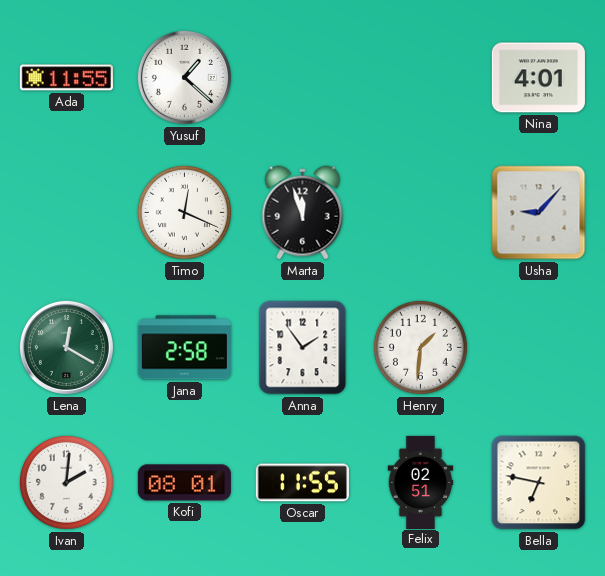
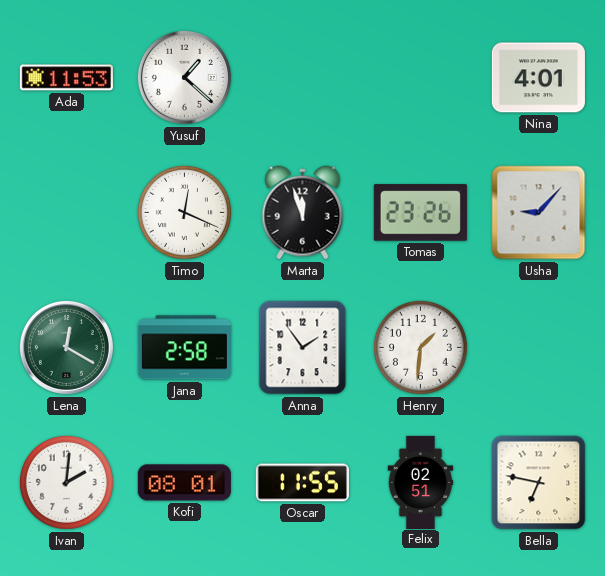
Ada: 11:55 -> 11:53
Tomas: none -> 23:26
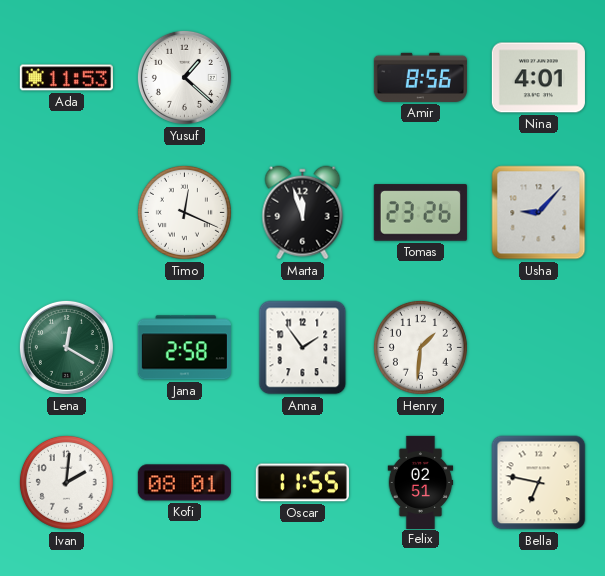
Amir: none -> 8:56
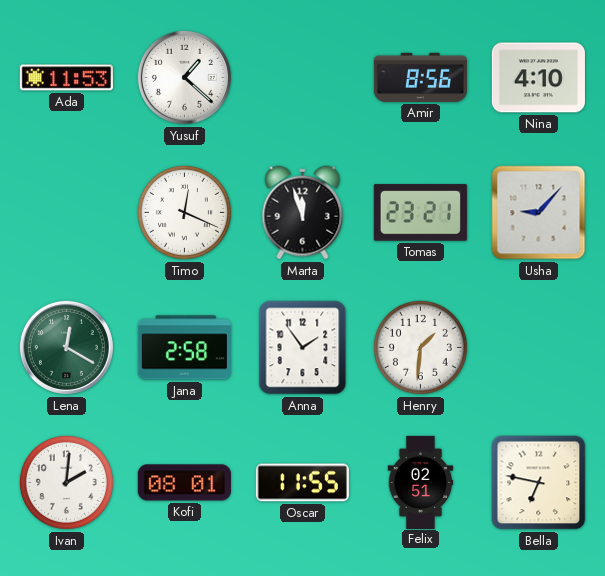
Nina: 4:01 -> 4:10
Tomas: 23:26 -> 23:21
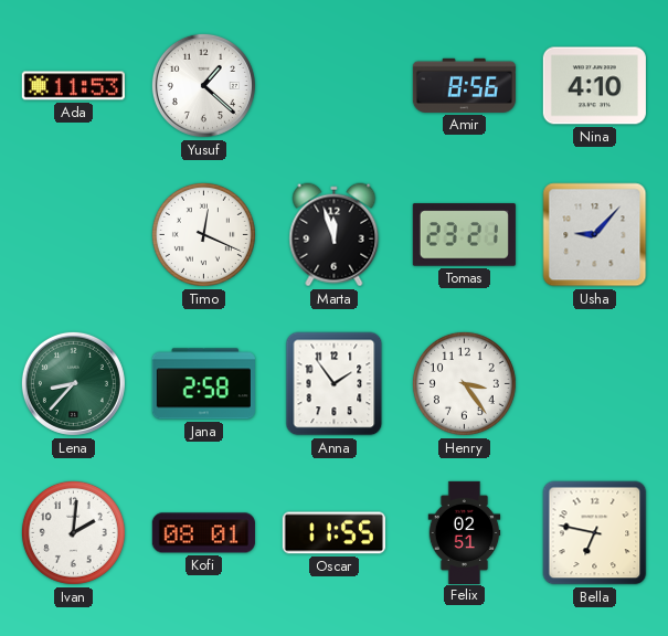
Lena: 12:20 -> 8:37
Henry: 1:31 -> 3:24
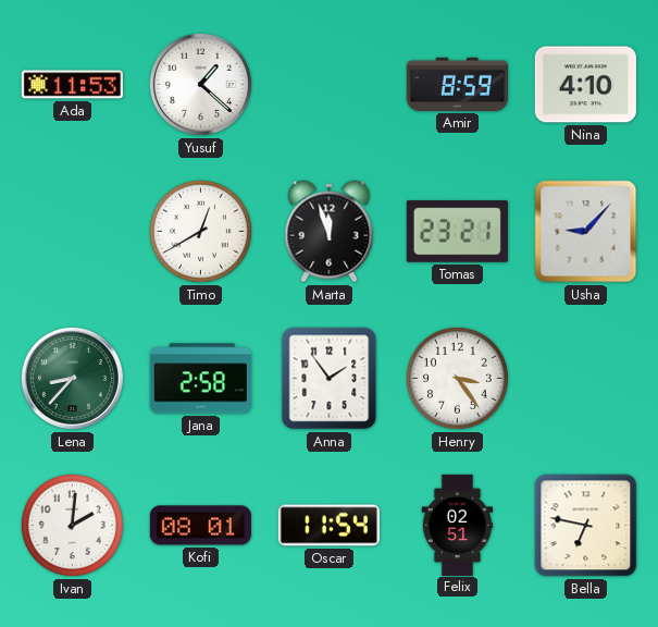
Amir: 8:56 -> 8:59
Timo: 12:19 -> 12:40
Oscar: 11:55 -> 11:54
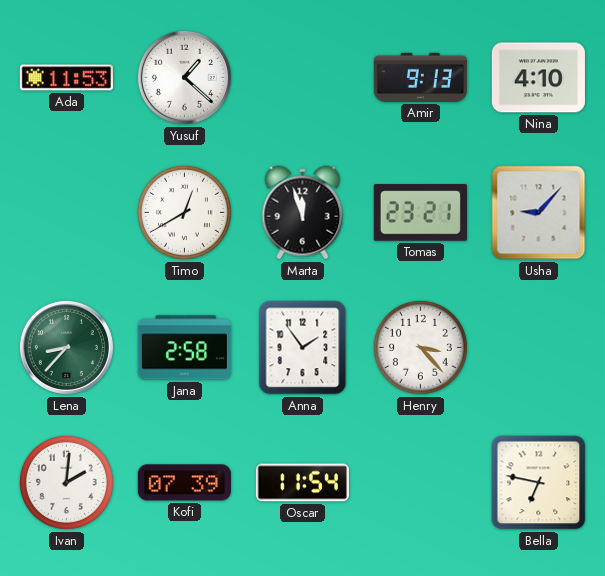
Amir: 8:59 -> 9:13
Henry: 3:24 -> 3:23
Kofi: 08:01 -> 07:39
Felix: 02:51 -> none
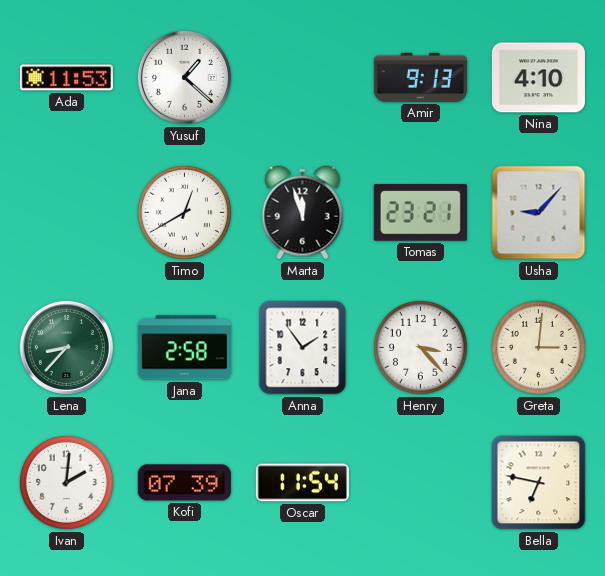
Greta: none -> 3:01
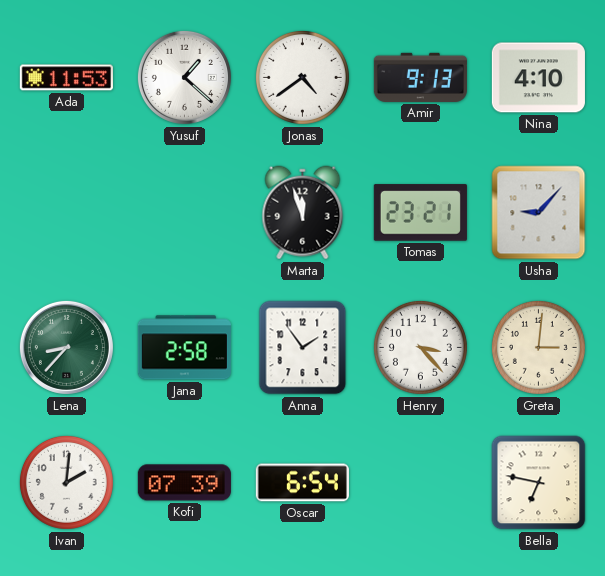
Jonas: none -> 4:39
Timo: 12:40 -> none
Oscar: 11:54 -> 6:54
